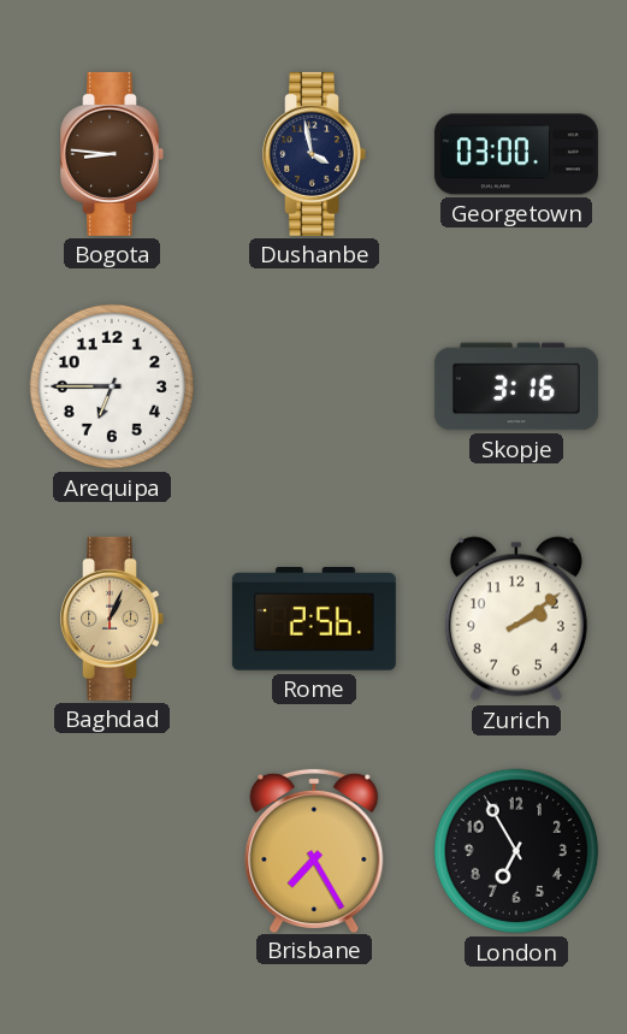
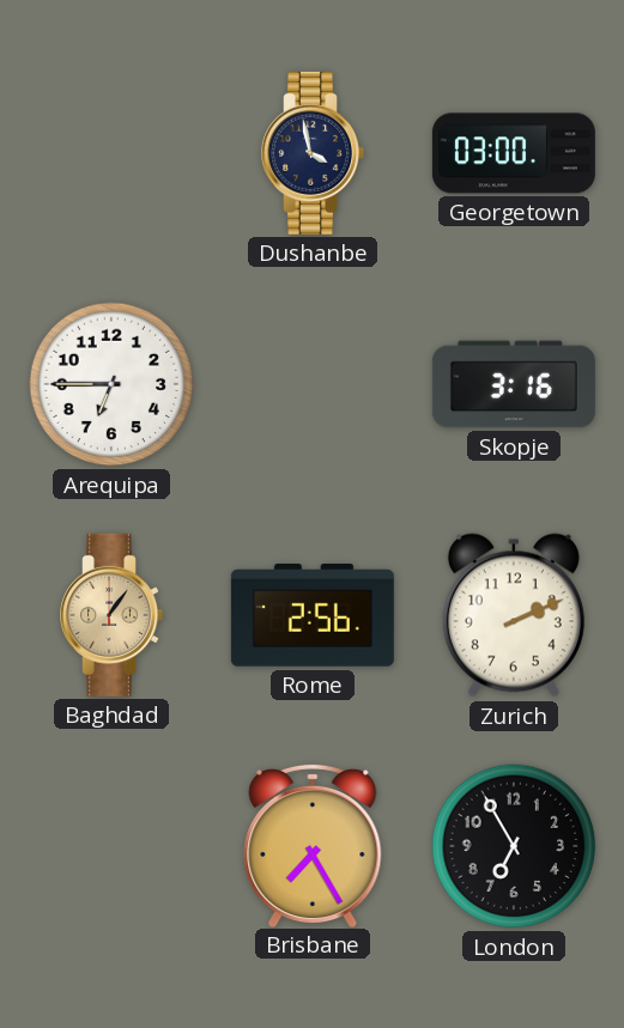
Bogota: 8:46 -> none
Baghdad: 1:04 -> 1:06
Zurich: 2:09 -> 2:11
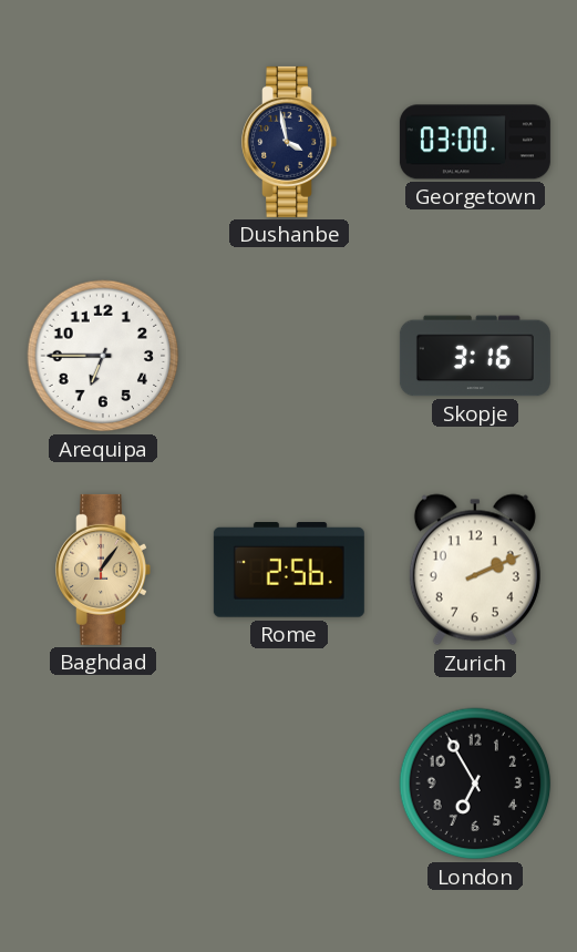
Brisbane: 7:25 -> none
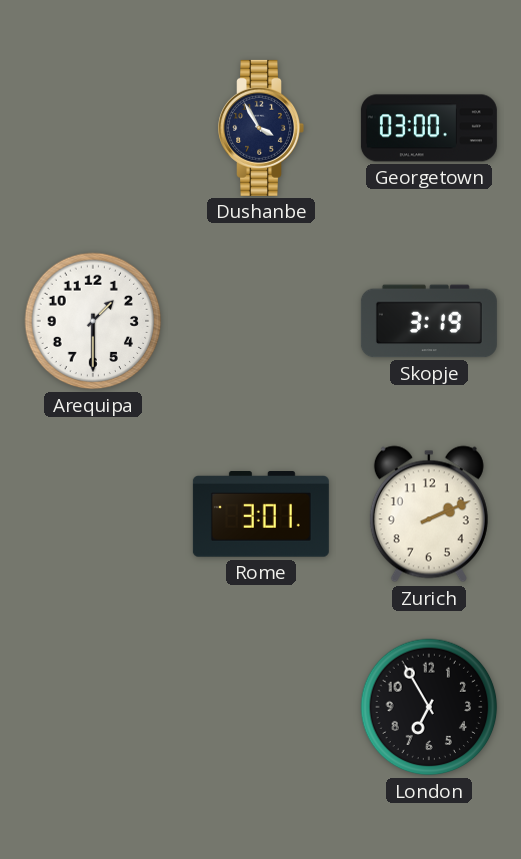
Dushanbe: 3:58 -> 3:55
Arequipa: 6:45 -> 1:30
Skopje: 3:16 -> 3:19
Baghdad: 1:06 -> none
Rome: 2:56 -> 3:01
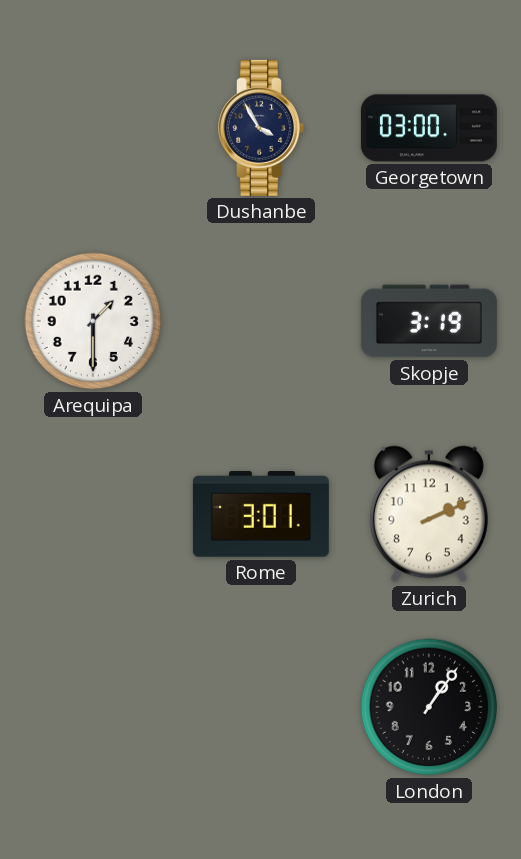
London: 6:55 -> 1:06
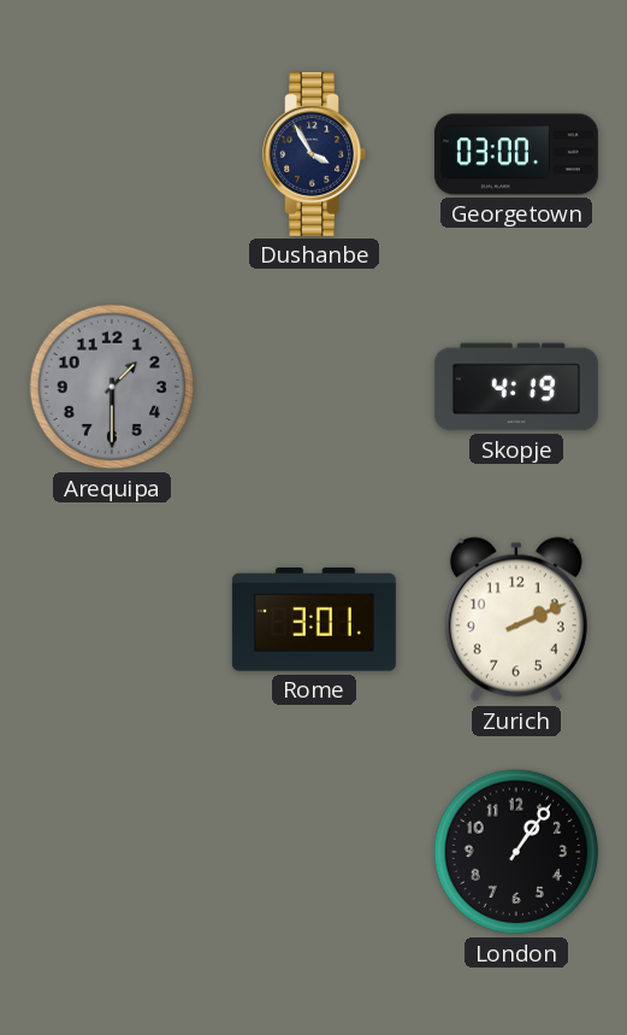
Arequipa dial: white -> grey
Skopje: 3:19 -> 4:19
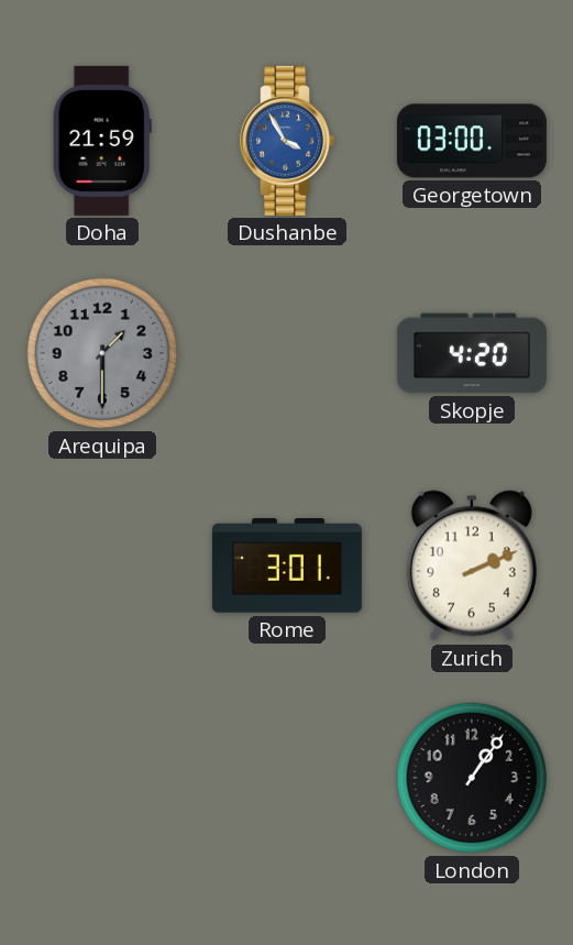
Doha: none -> 21:59
Dushanbe dial: navy -> blue
Skopje: 4:19 -> 4:20
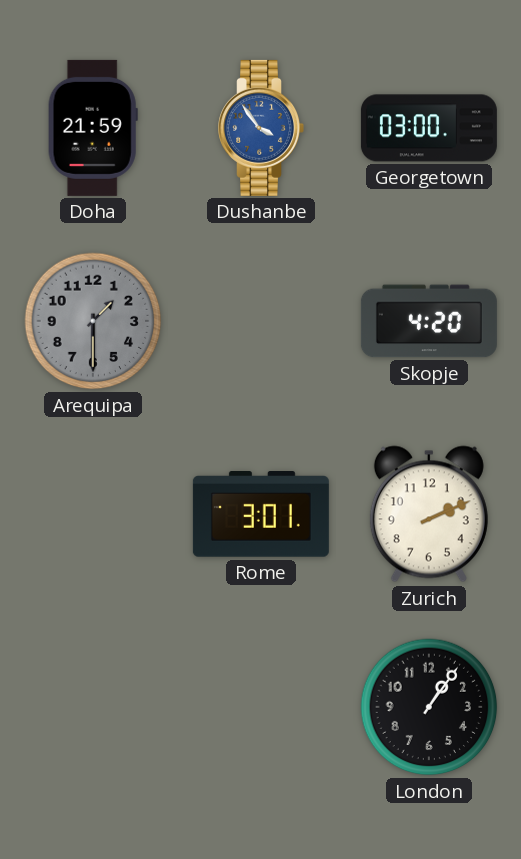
Dushanbe: 3:55 -> 3:54
